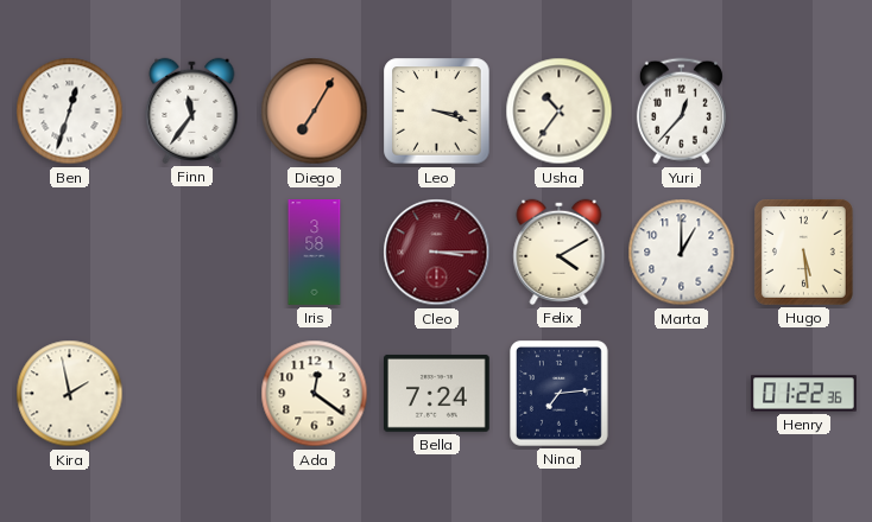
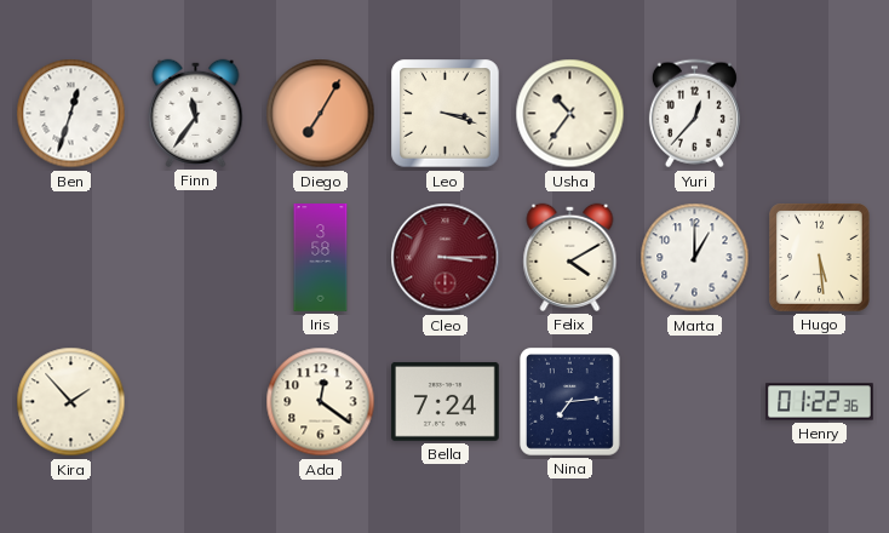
Kira: 1:58 -> 1:53
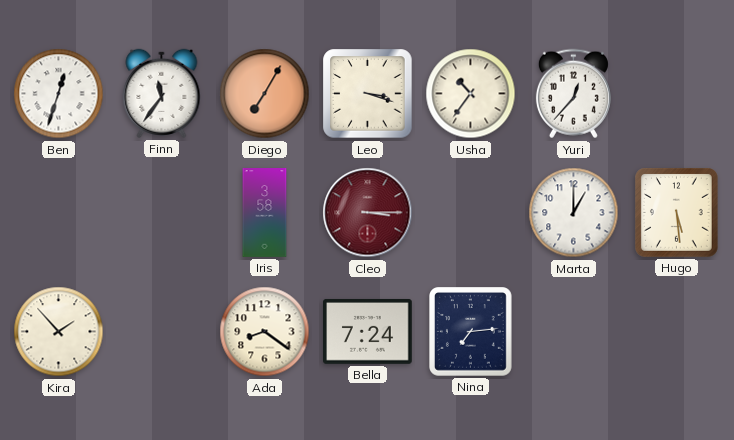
Felix: 4:10 -> none
Ada: 12:21 -> 8:21
Henry: 01:22 -> none
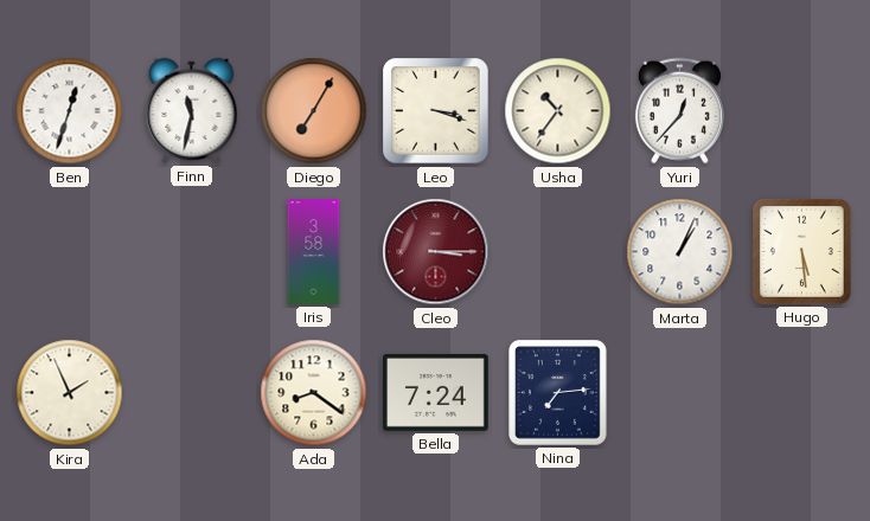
Finn: 11:36 -> 11:32
Marta: 1:00 -> 1:04
Kira: 1:53 -> 1:56
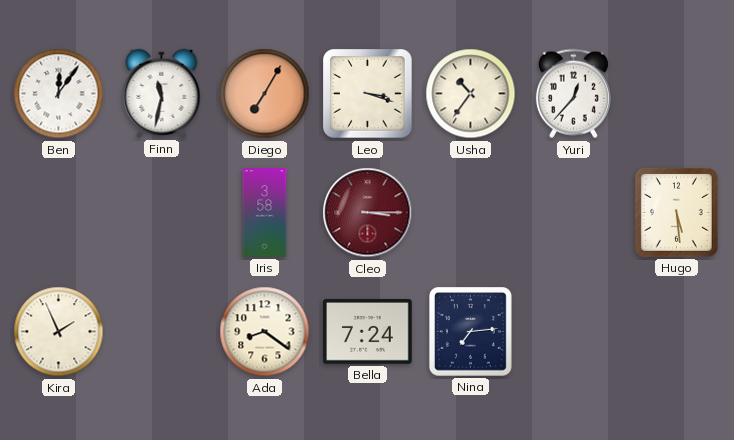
Ben: 12:33 -> 12:06
Marta: 1:04 -> none
